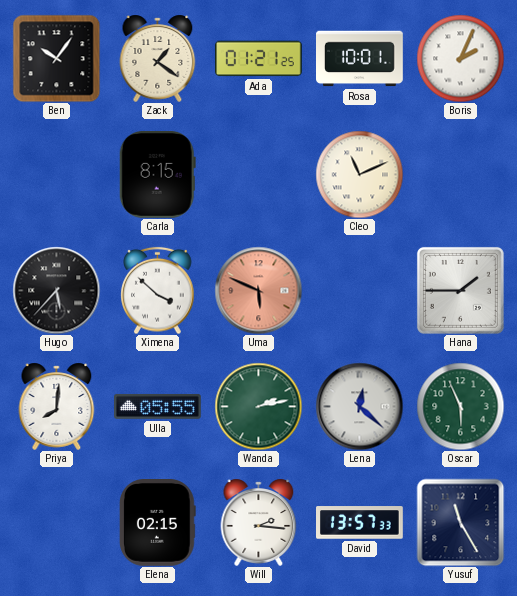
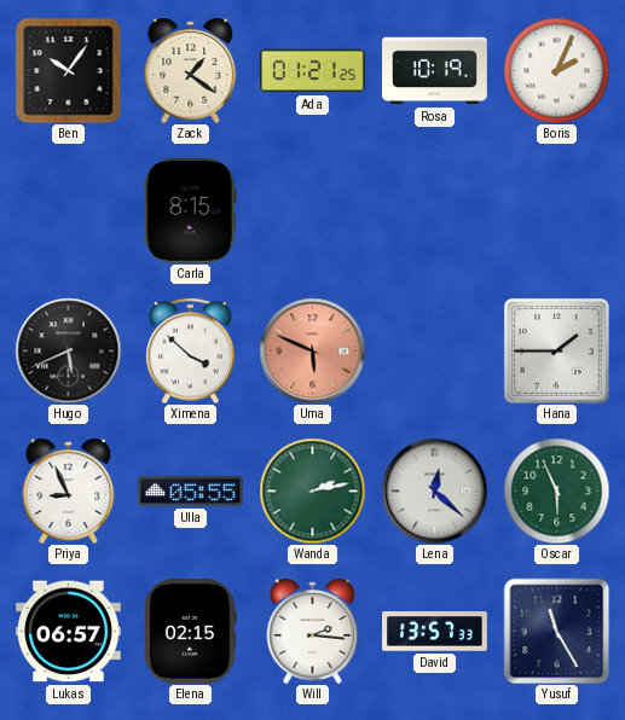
Rosa: 10:01 -> 10:19
Cleo: 11:11 -> none
Hugo: 5:37 -> 5:41
Priya: 8:01 -> 8:56
Lukas: none -> 06:57
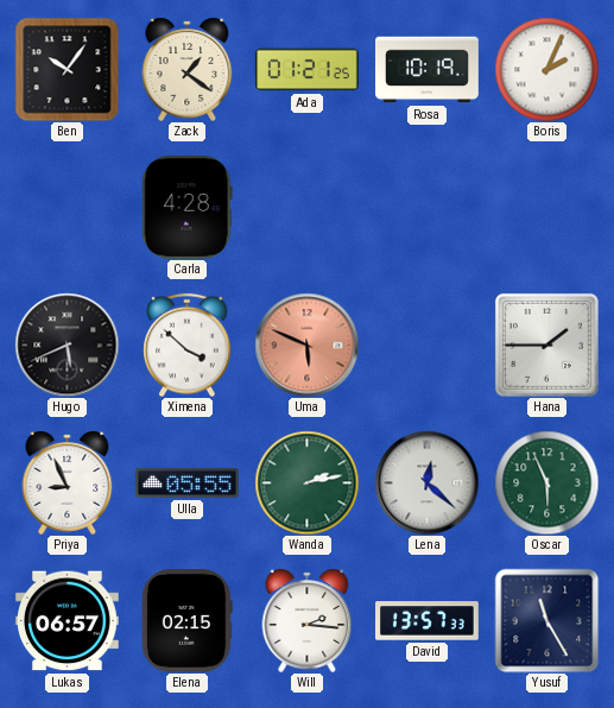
Carla: 8:15 -> 4:28
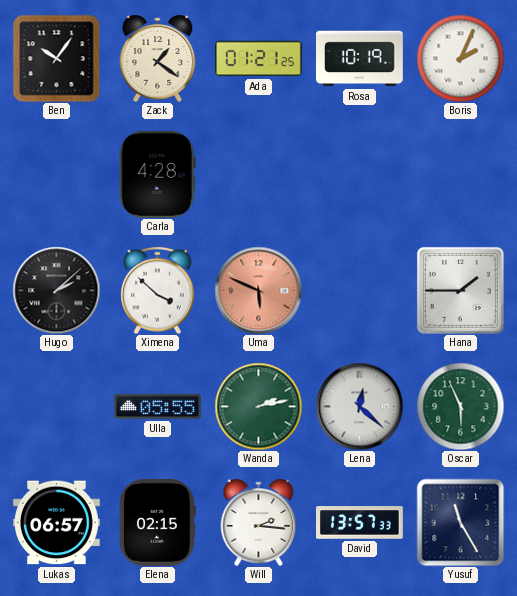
Hugo: 5:41 -> 2:08
Priya: 8:56 -> none
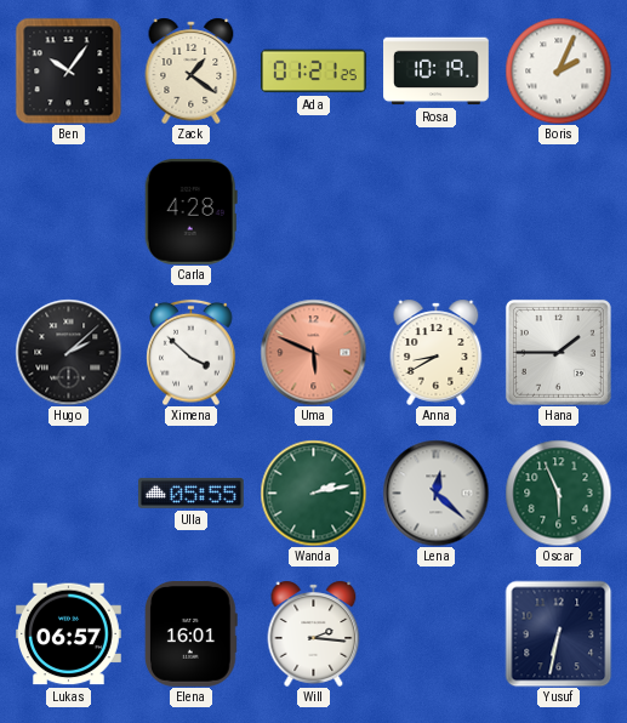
Anna: none -> 8:40
Elena: 02:15 -> 16:01
David: 13:57 -> none
Yusuf: 11:25 -> 6:32
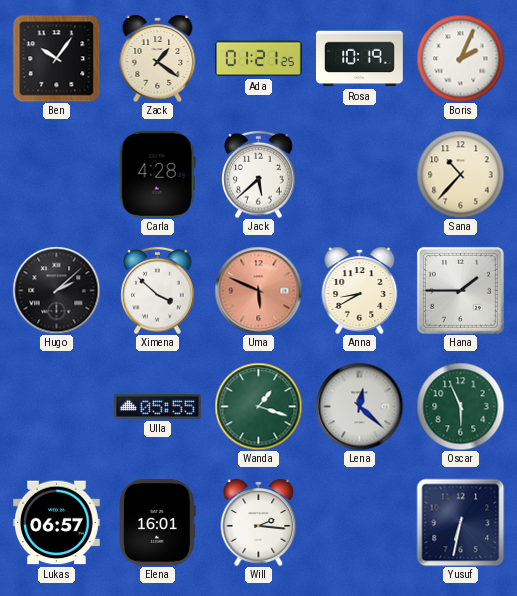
Jack: none -> 5:38
Sana: none -> 10:37
Wanda: 2:13 -> 1:18
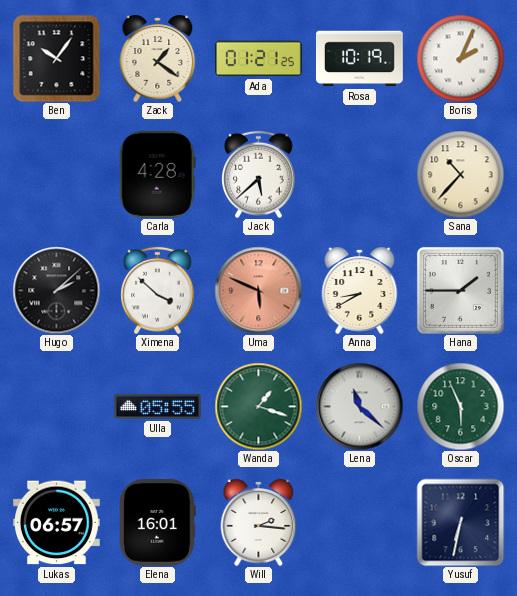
Lena: 12:22 -> 11:22
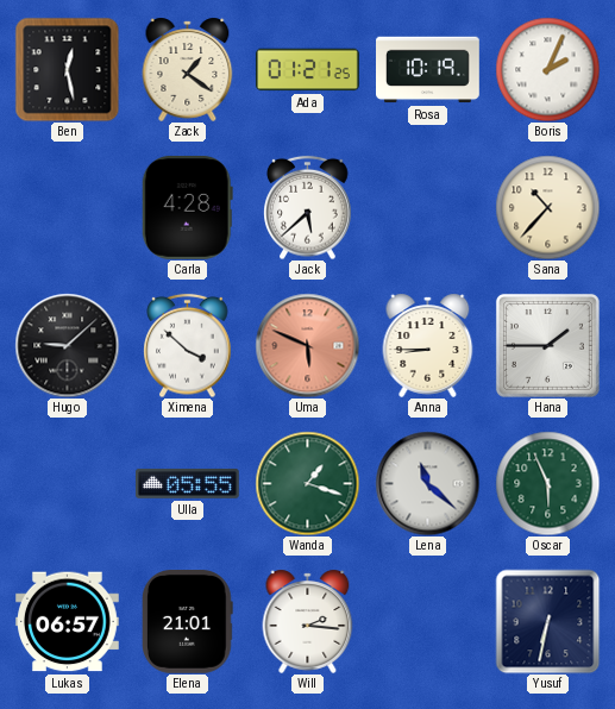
Ben: 10:06 -> 12:28
Hugo: 2:08 -> 9:08
Anna: 8:40 -> 8:45
Elena: 16:01 -> 21:01
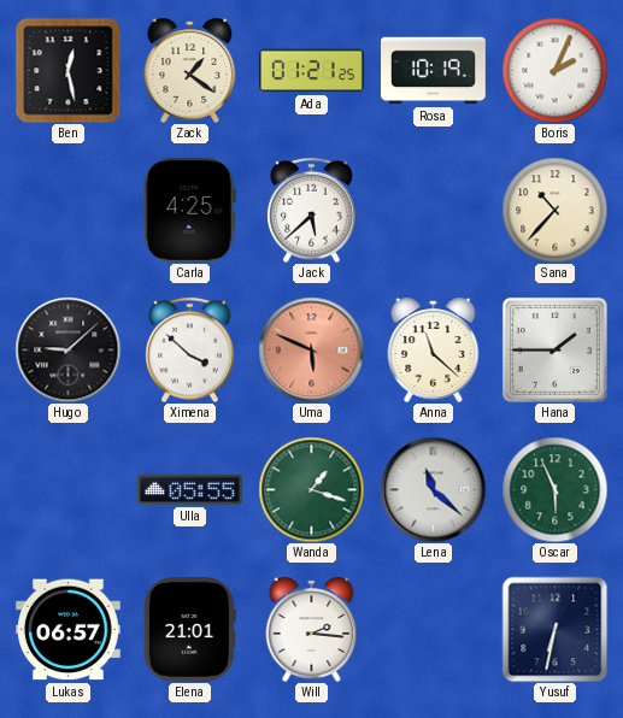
Carla: 4:28 -> 4:25
Anna: 8:45 -> 11:22
